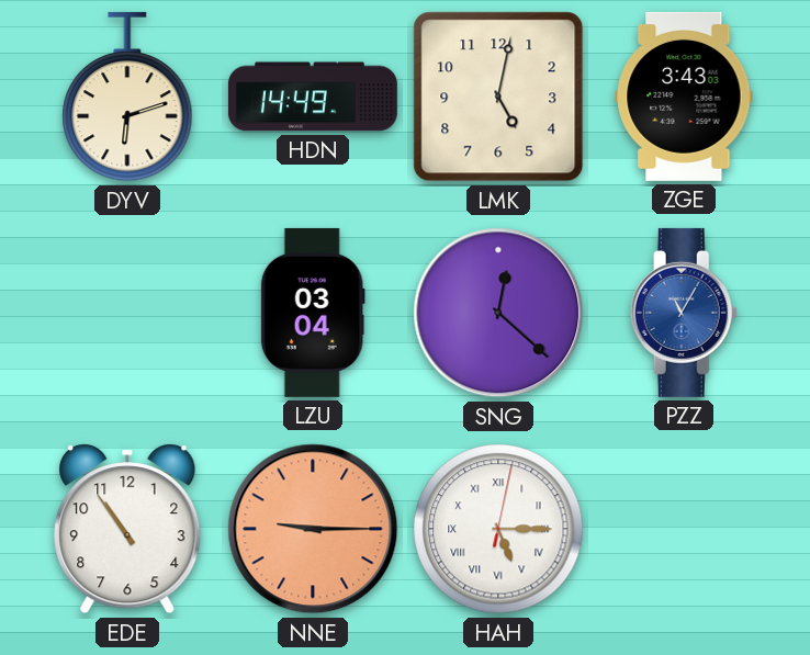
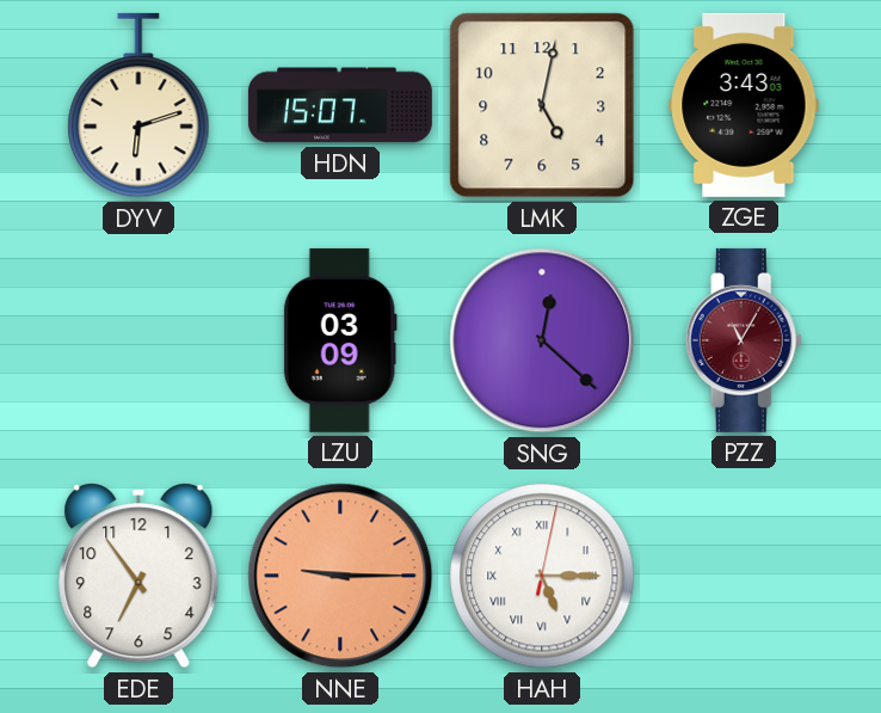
HDN: 14:49 -> 15:07
LZU: 03:04 -> 03:09
PZZ dial: blue -> burgundy
EDE: 10:54 -> 6:54
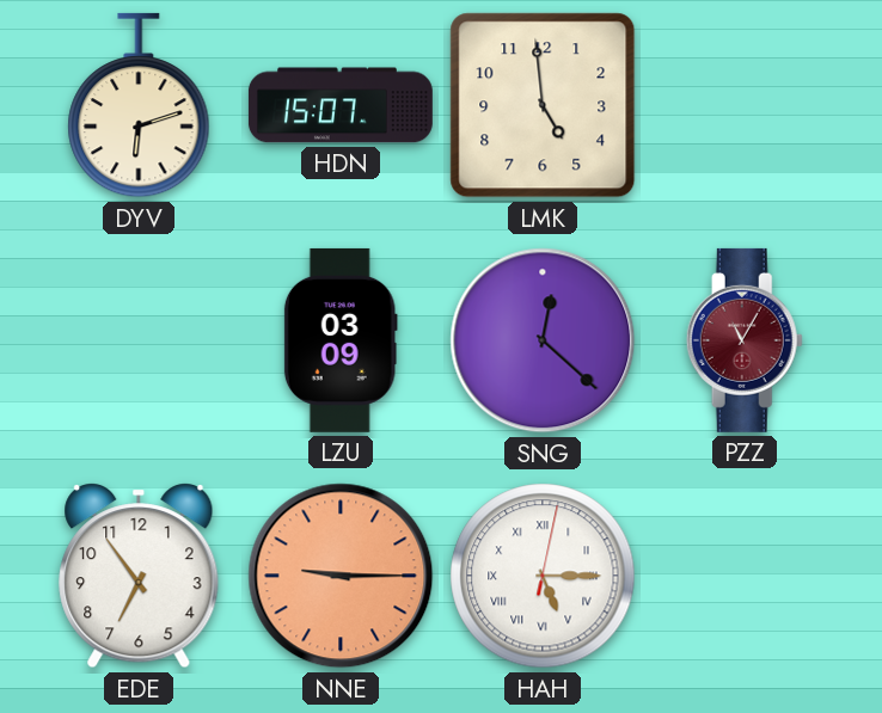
LMK: 5:02 -> 4:59
ZGE: 3:43 -> none
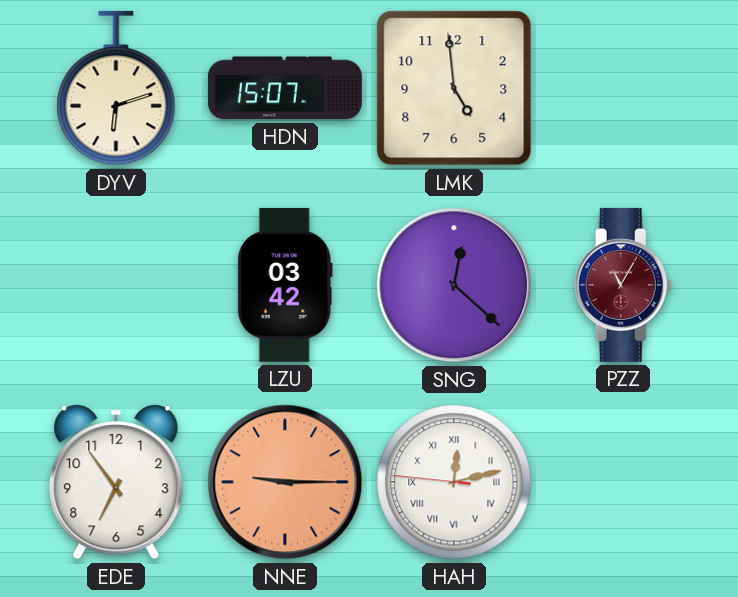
LZU: 03:09 -> 03:42
HAH: 5:15 -> 12:12
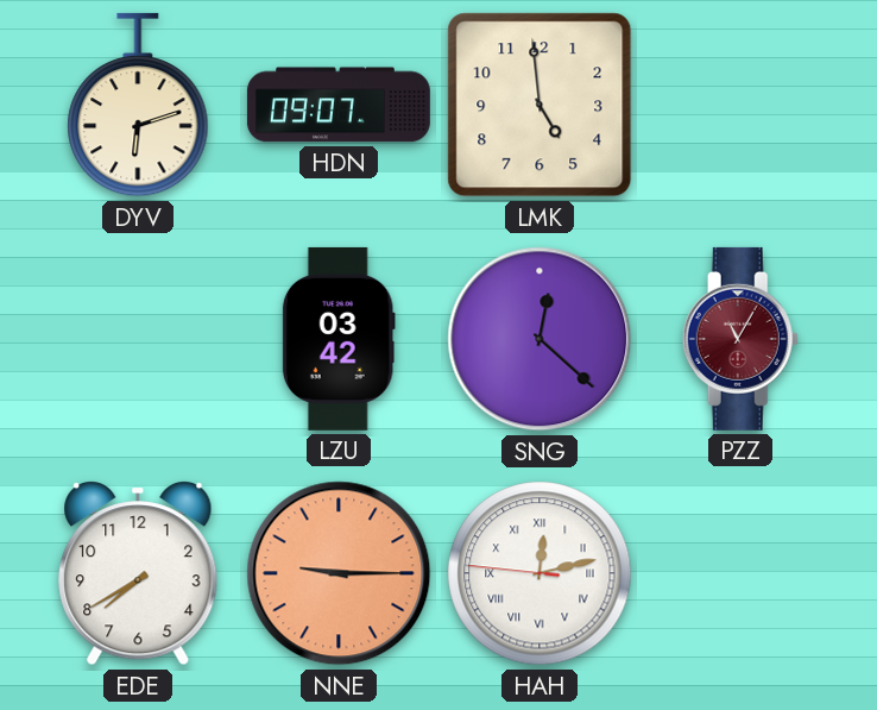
HDN: 15:07 -> 09:07
EDE: 6:54 -> 7:40
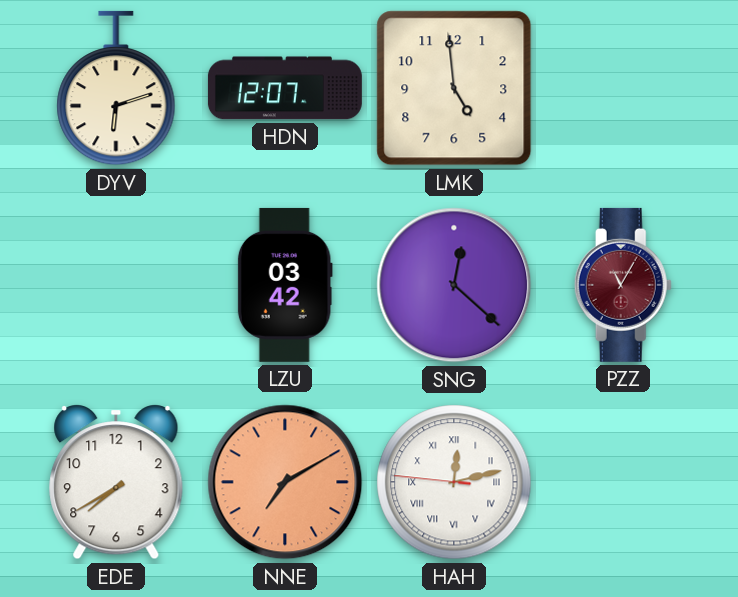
HDN: 09:07 -> 12:07
NNE: 9:15 -> 7:10
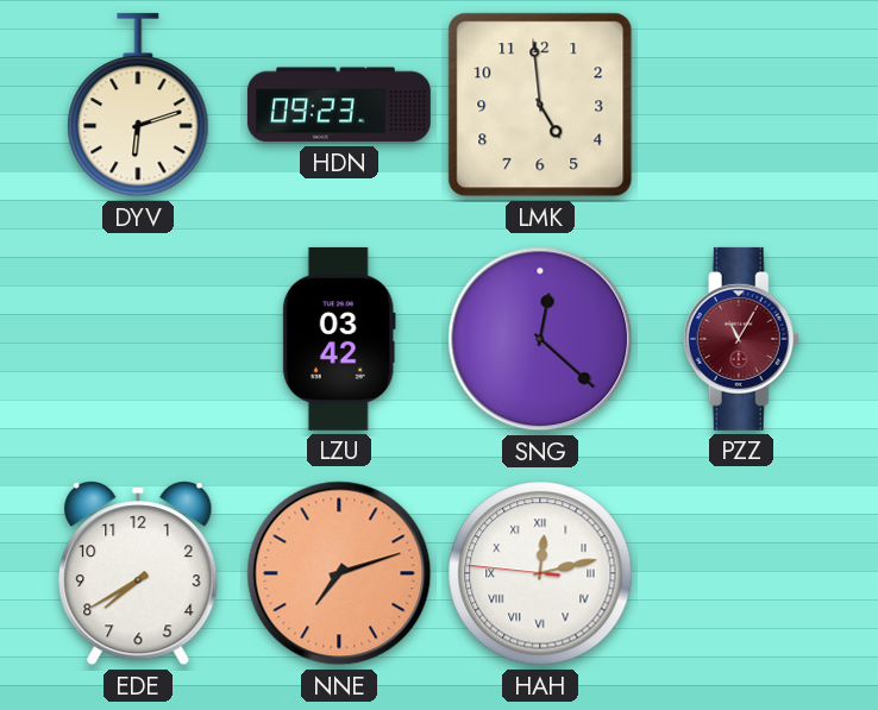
HDN: 12:07 -> 09:23
NNE: 7:10 -> 7:12
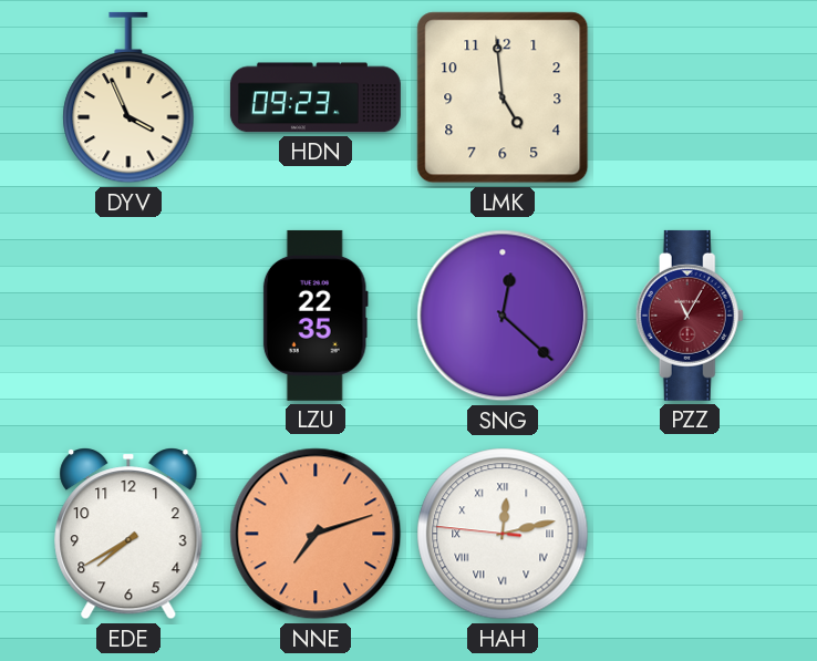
DYV: 6:12 -> 3:56
LZU: 03:42 -> 22:35
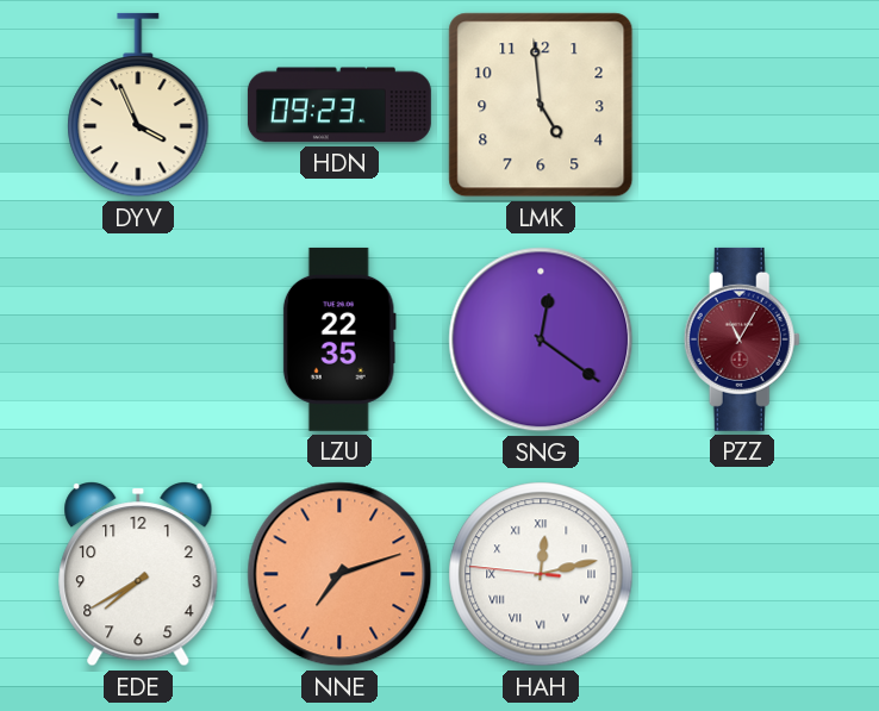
SNG: 12:22 -> 12:21
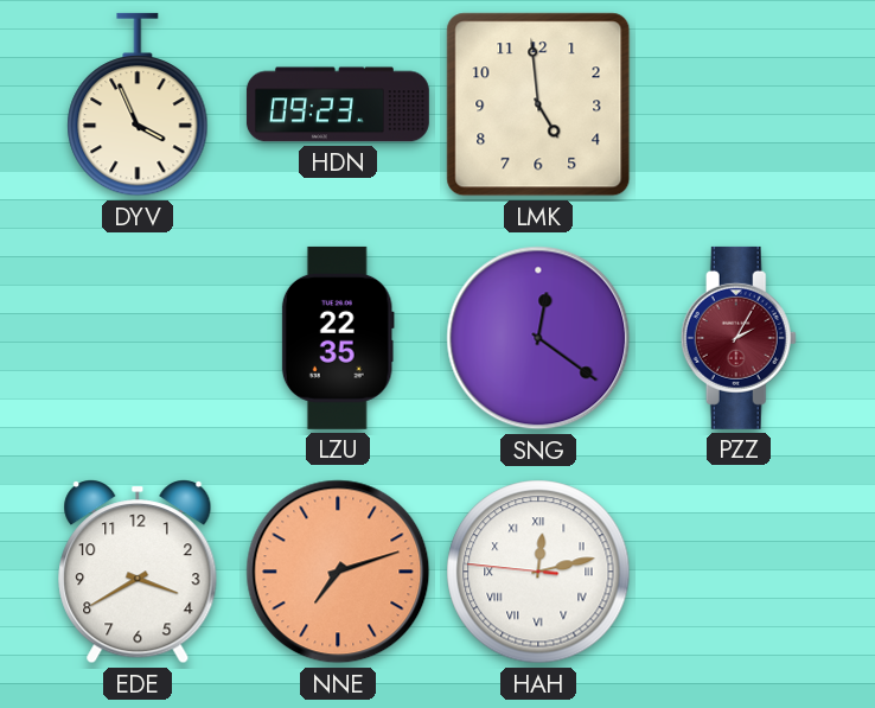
PZZ: 11:05 -> 2:05
EDE: 7:40 -> 3:40
